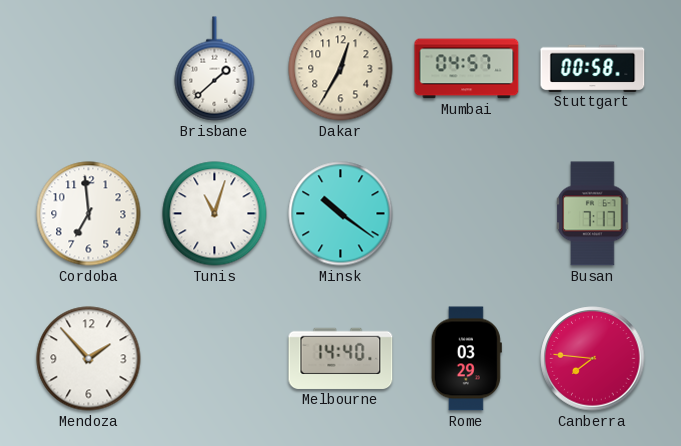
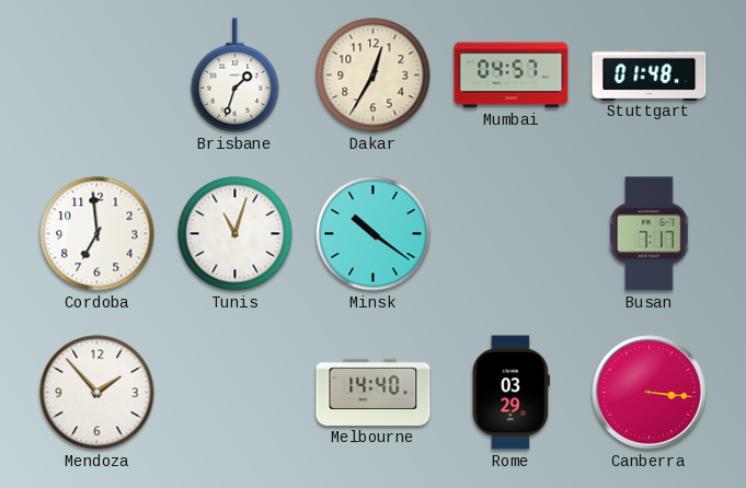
Brisbane: 1:38 -> 1:33
Stuttgart: 00:58 -> 01:48
Canberra: 7:46 -> 3:16
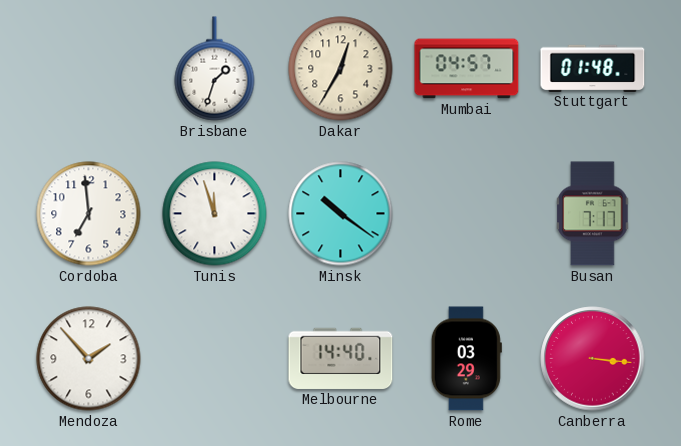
Tunis: 11:03 -> 11:57
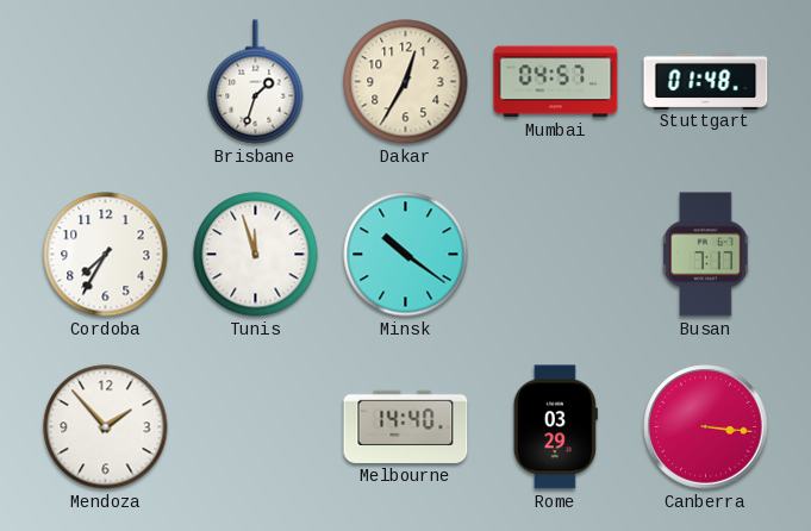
Cordoba: 6:59 -> 7:35
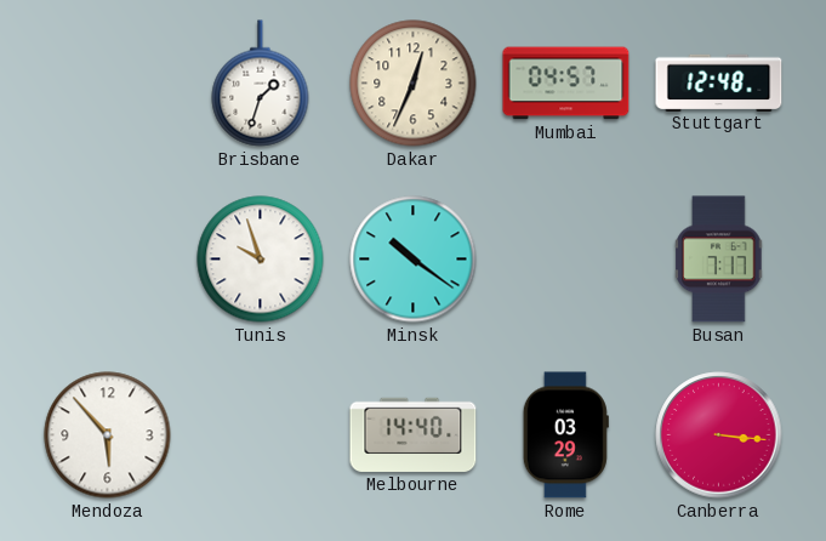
Dakar: 12:35 -> 12:34
Stuttgart: 01:48 -> 12:48
Cordoba: 7:35 -> none
Tunis: 11:57 -> 9:57
Mendoza: 1:53 -> 5:53
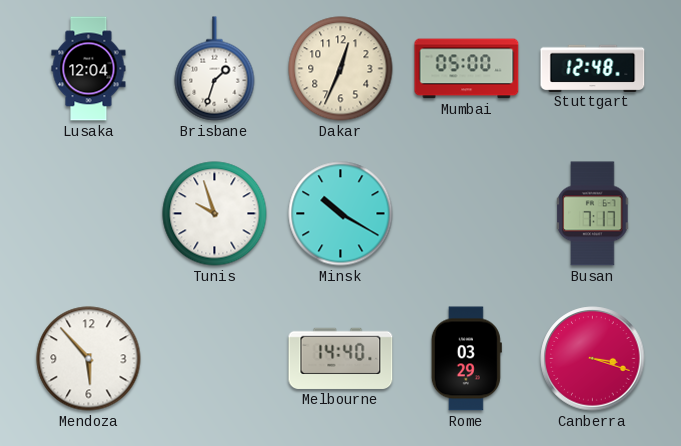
Lusaka: none -> 12:04
Mumbai: 04:57 -> 05:00
Minsk: 10:21 -> 10:20
Canberra: 3:16 -> 3:18
